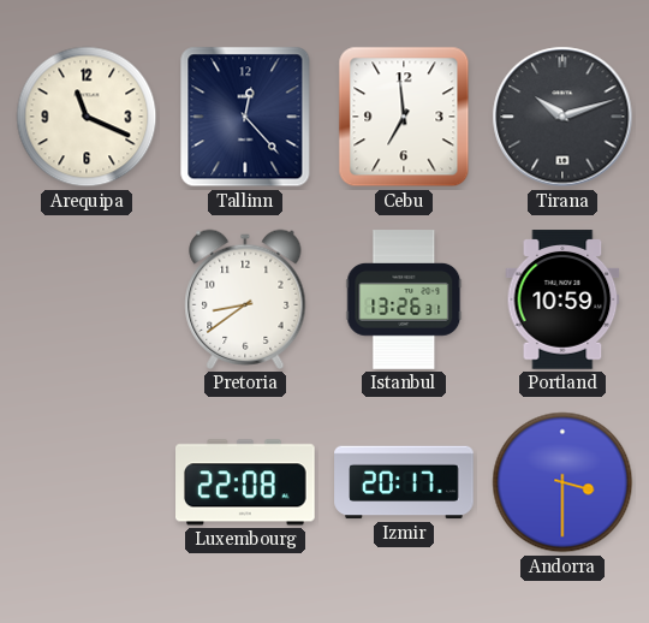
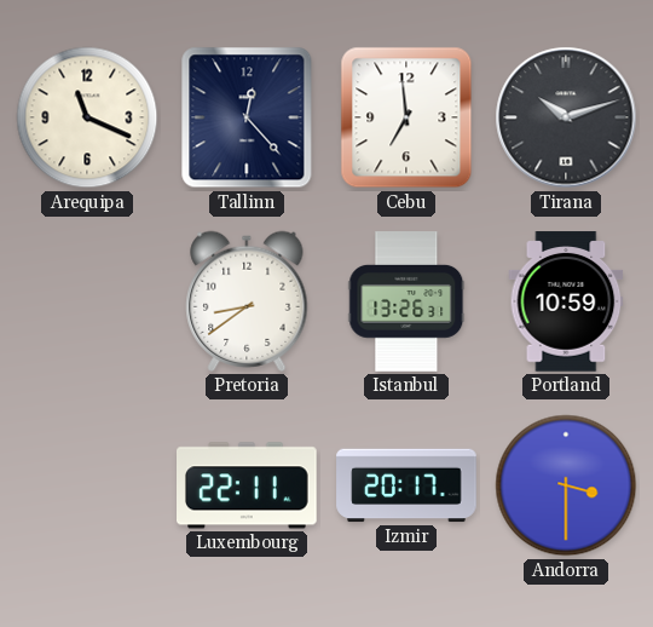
Luxembourg: 22:08 -> 22:11
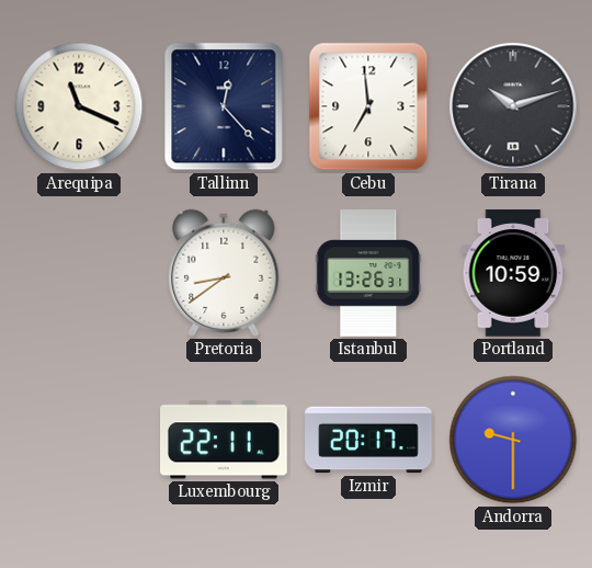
Andorra: 3:30 -> 9:30
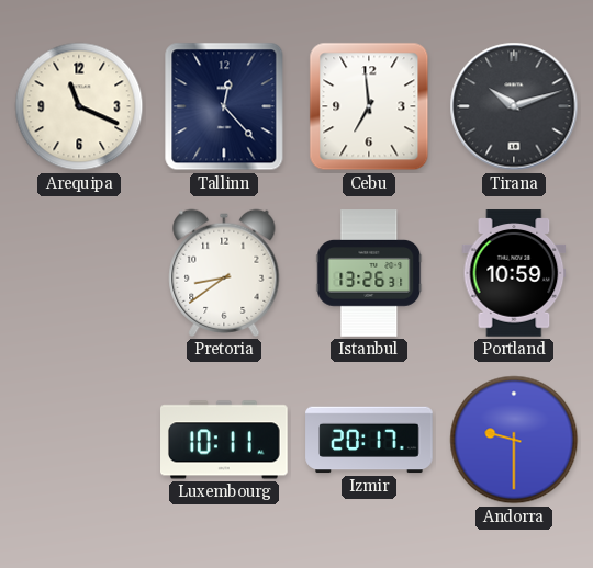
Luxembourg: 22:11 -> 10:11
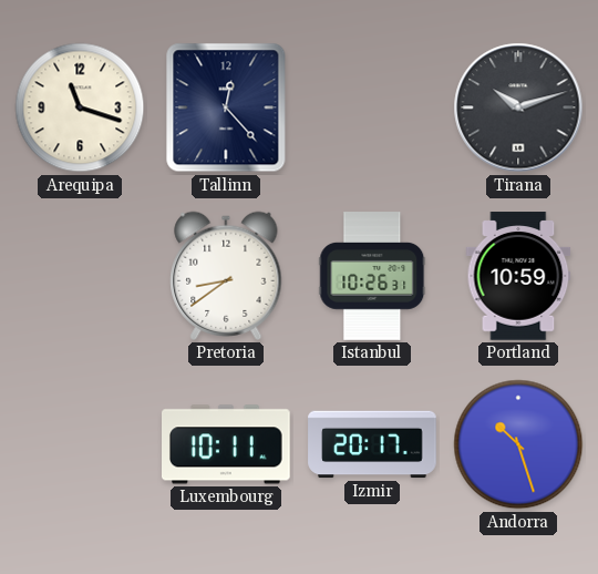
Arequipa: 11:19 -> 11:18
Cebu: 6:59 -> none
Istanbul: 13:26 -> 10:26
Andorra: 9:30 -> 10:27
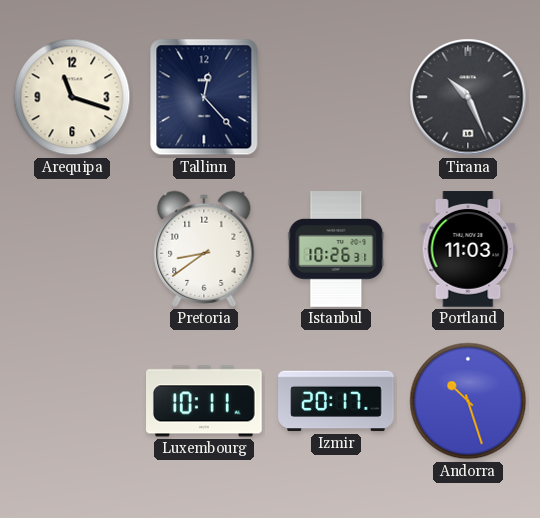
Tirana: 10:12 -> 10:26
Portland: 10:59 -> 11:03
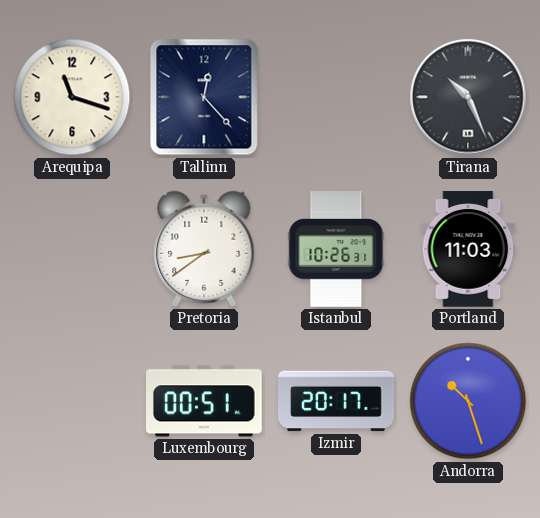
Luxembourg: 10:11 -> 00:51
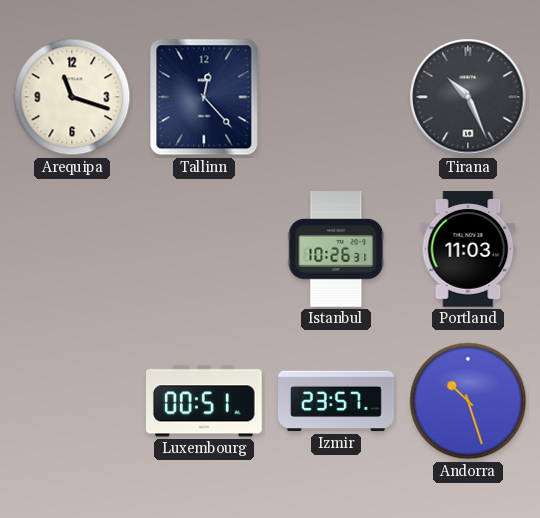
Pretoria: 8:39 -> none
Izmir: 20:17 -> 23:57
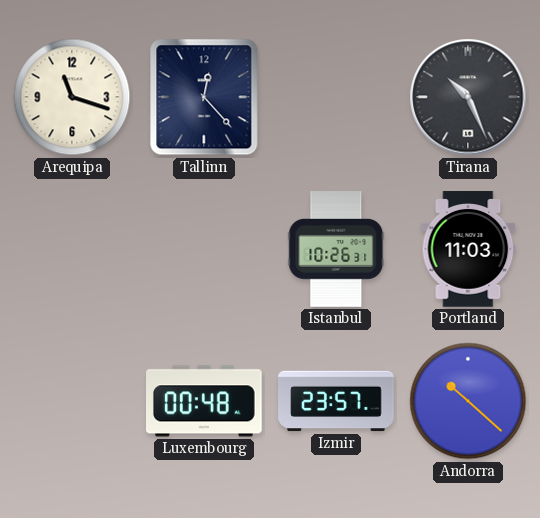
Luxembourg: 00:51 -> 00:48
Andorra: 10:27 -> 10:22
